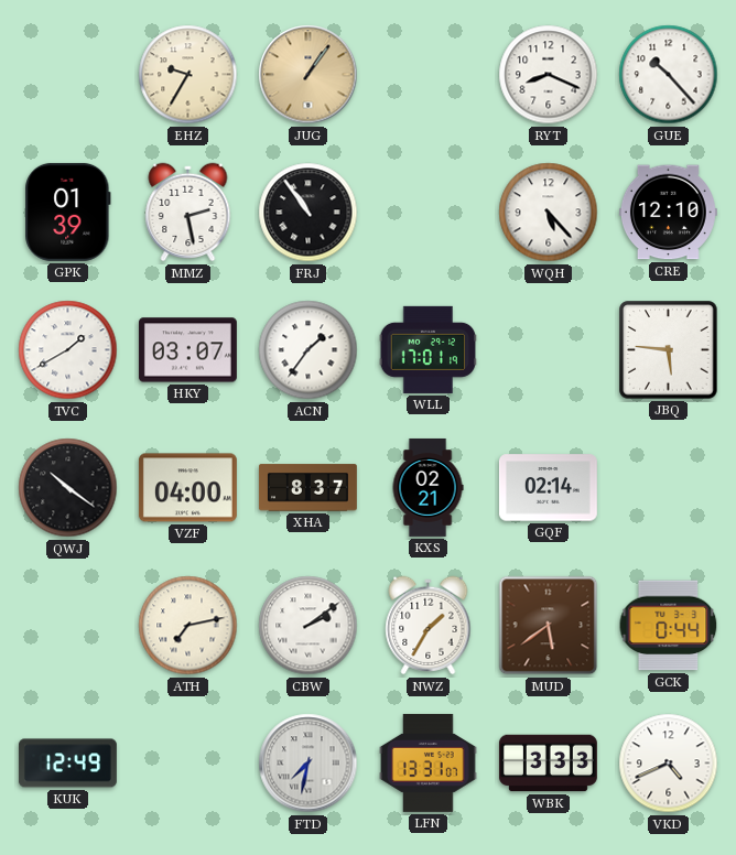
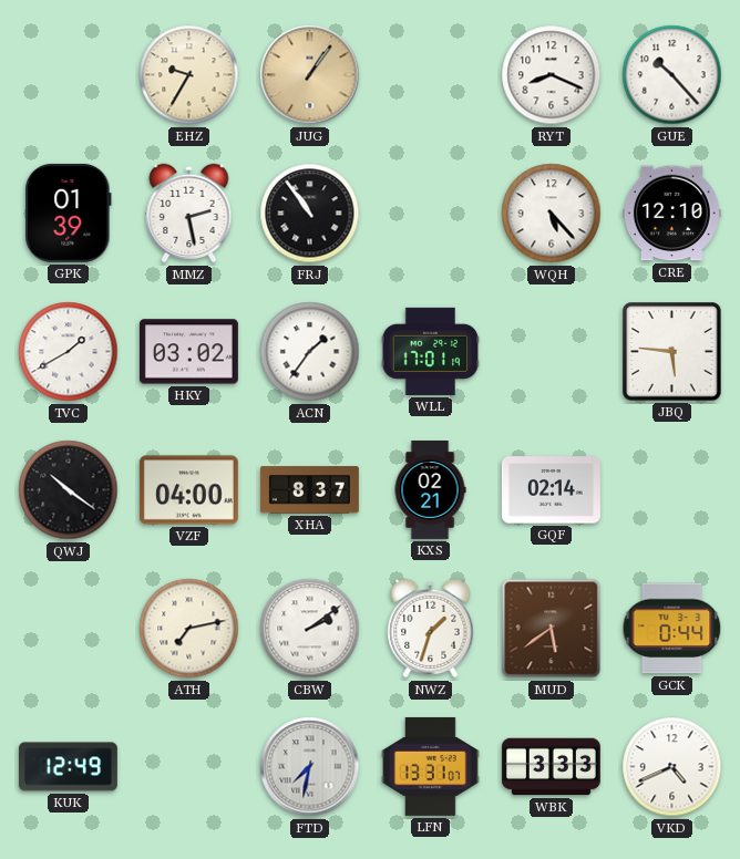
HKY: 03:07 -> 03:02
NWZ: 1:35 -> 1:33
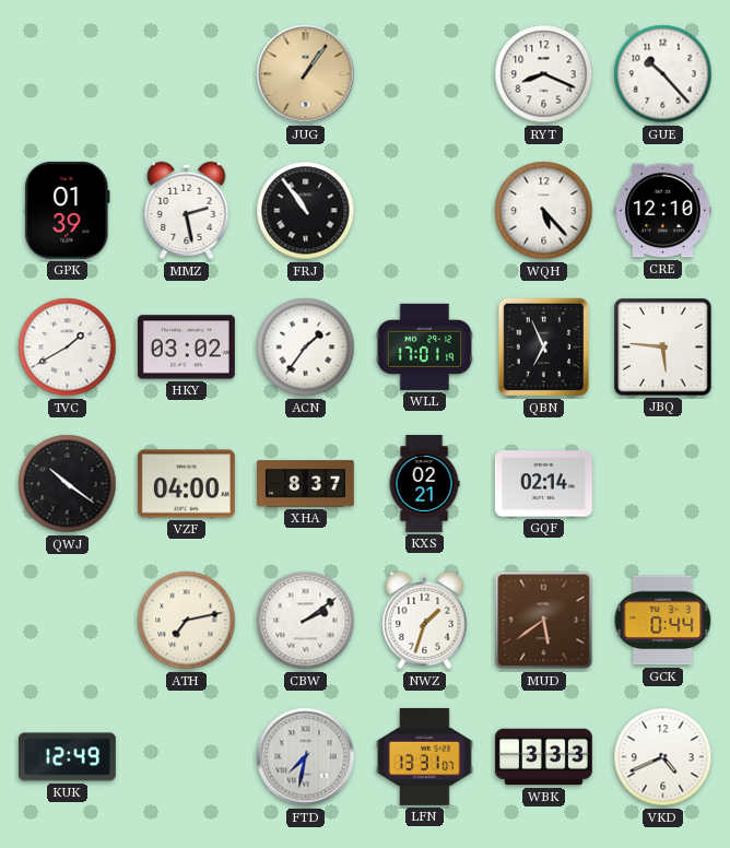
EHZ: 9:35 -> none
QBN: none -> 6:56
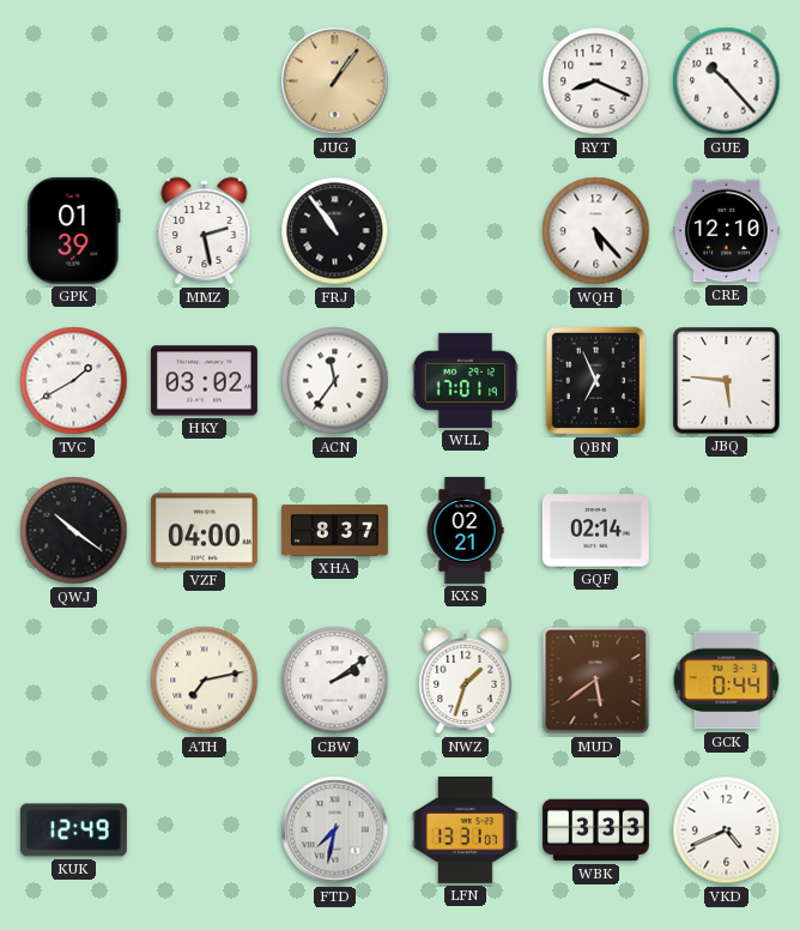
ACN: 1:36 -> 11:36
